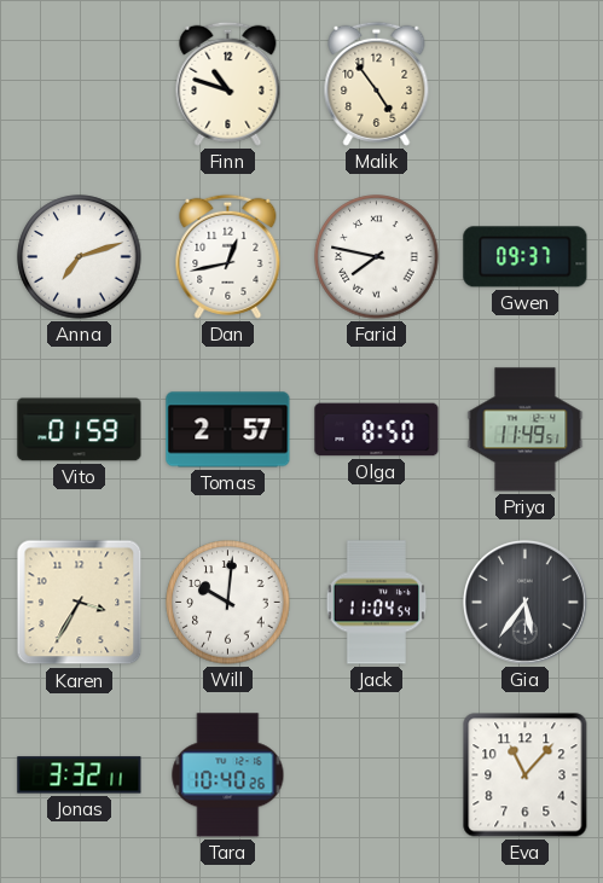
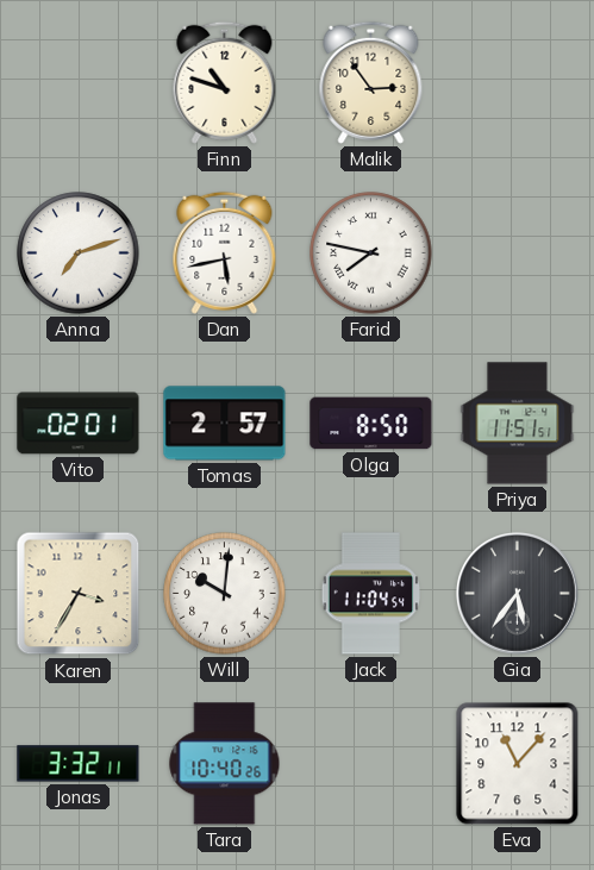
Malik: 4:54 -> 2:54
Dan: 12:43 -> 5:43
Gwen: 09:37 -> none
Vito: 01:59 -> 02:01
Priya: 11:49 -> 11:51
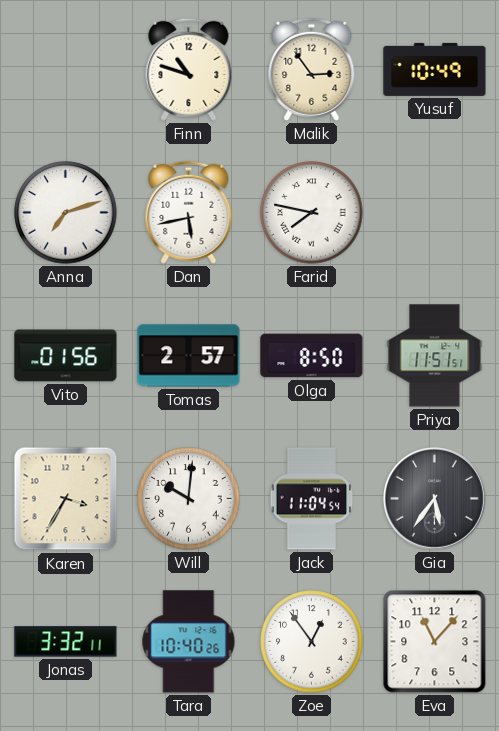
Yusuf: none -> 10:49
Vito: 02:01 -> 01:56
Zoe: none -> 12:54
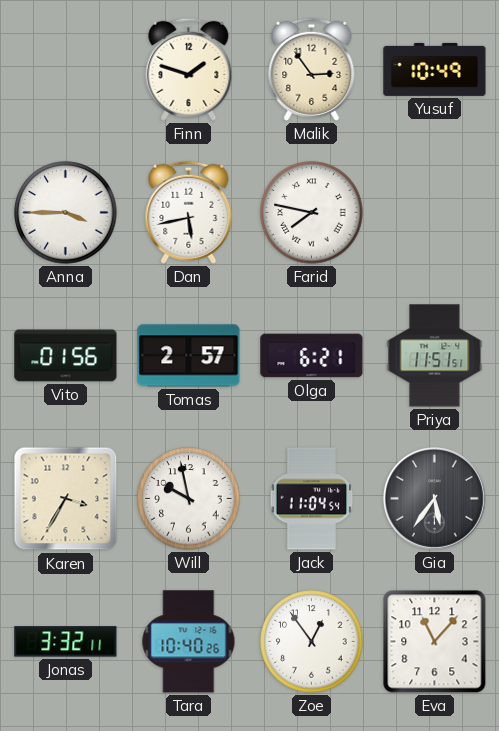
Finn: 10:48 -> 1:48
Anna: 7:12 -> 3:45
Olga: 8:50 -> 6:21
Will: 10:01 -> 9:58
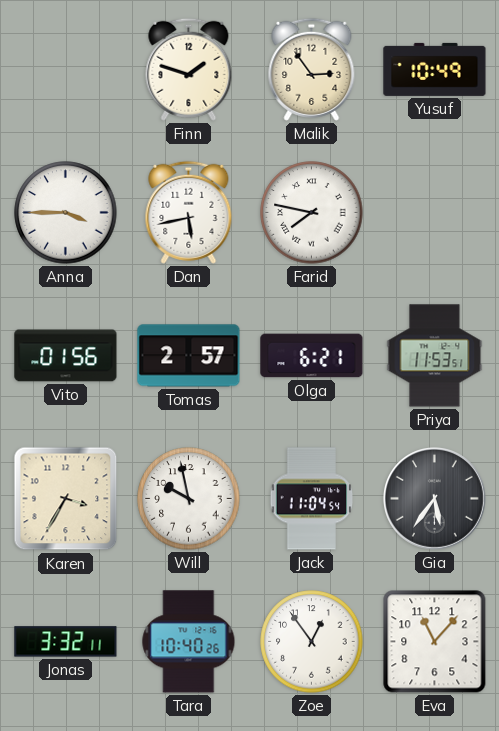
Priya: 11:51 -> 11:53
